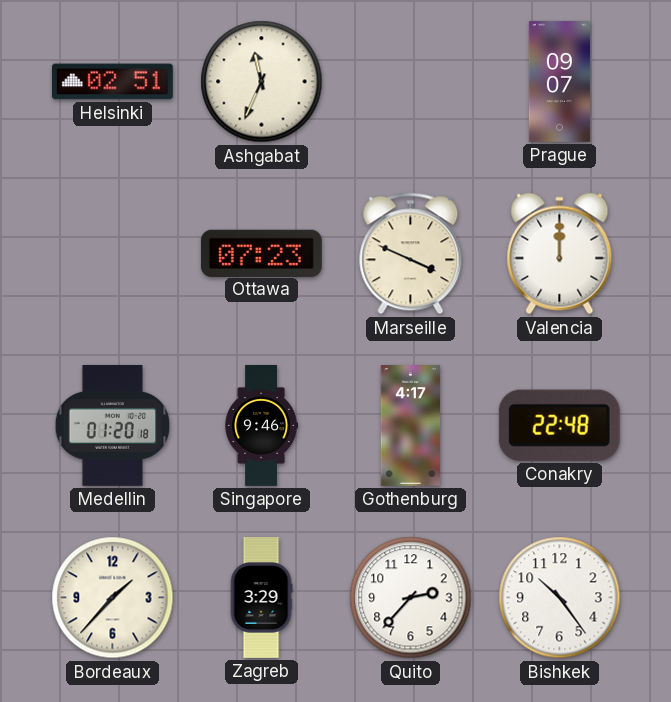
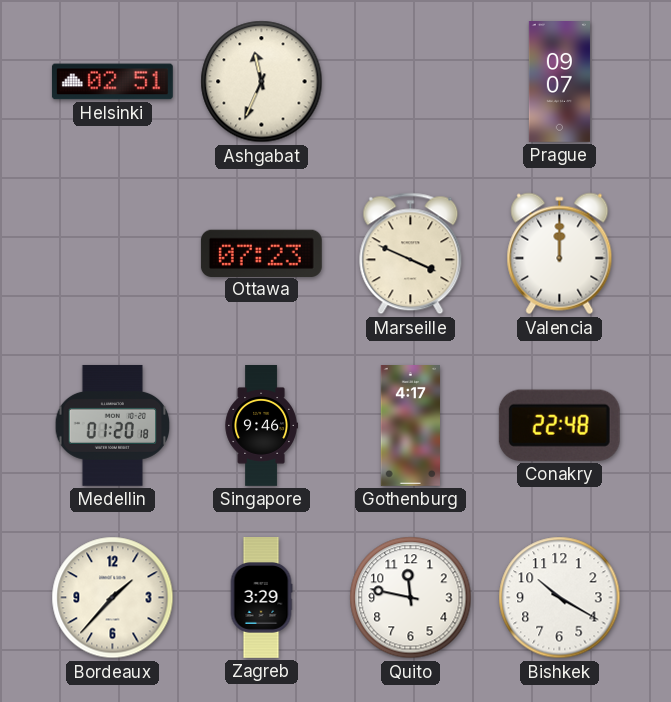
Quito: 2:37 -> 11:47
Bishkek: 10:24 -> 10:20
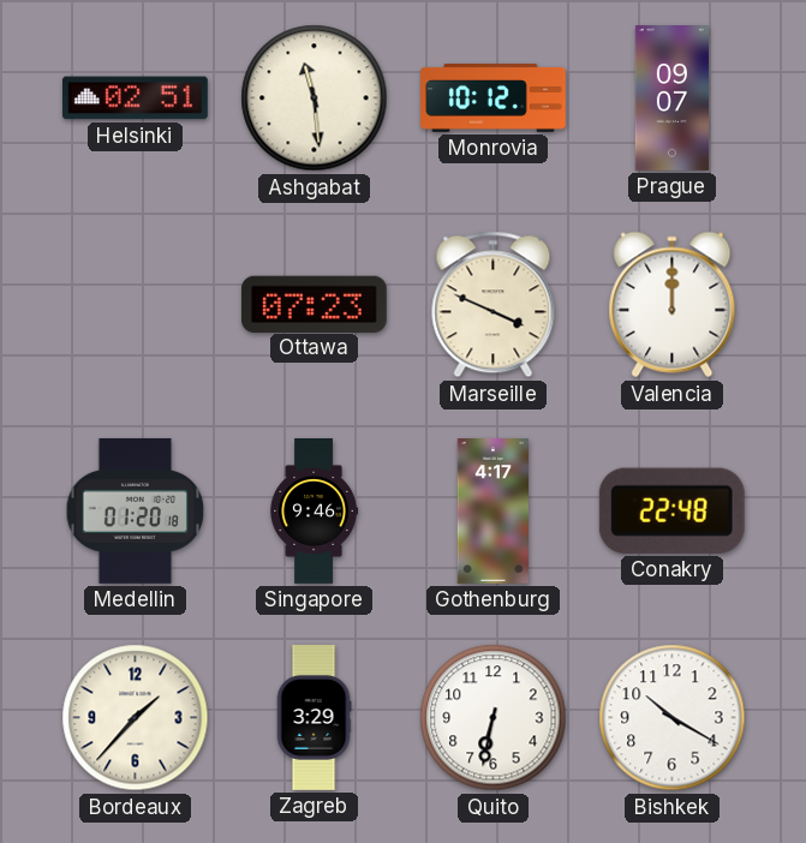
Ashgabat: 11:34 -> 11:29
Monrovia: none -> 10:12
Quito: 11:47 -> 6:32
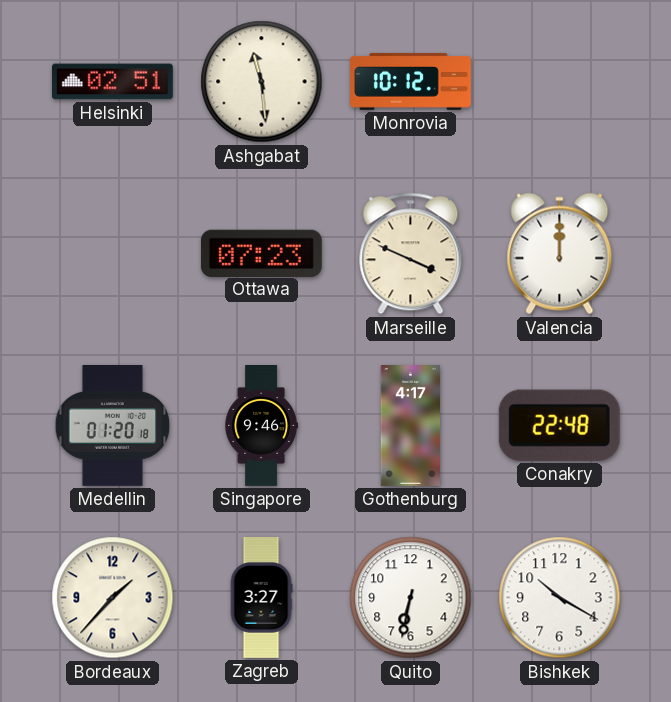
Prague: 09:07 -> none
Zagreb: 3:29 -> 3:27
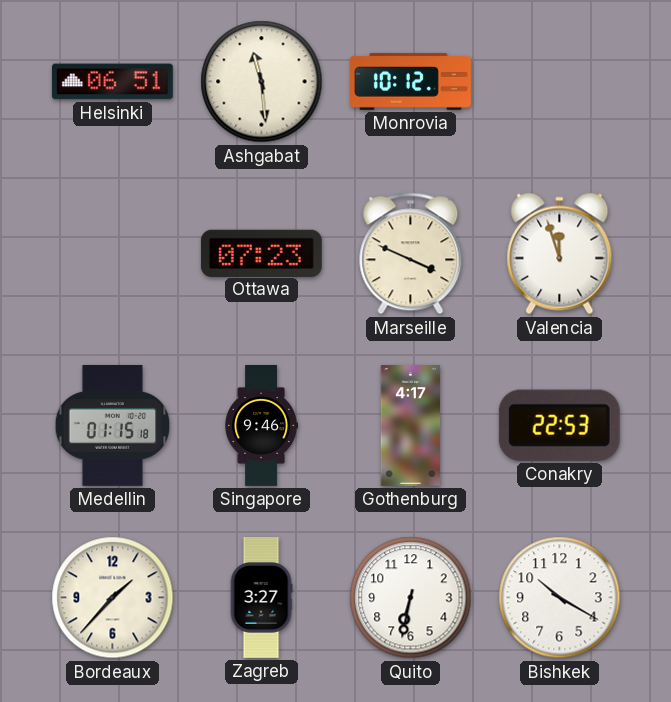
Helsinki: 02:51 -> 06:51
Valencia: 12:00 -> 11:57
Medellin: 01:20 -> 01:15
Conakry: 22:48 -> 22:53
